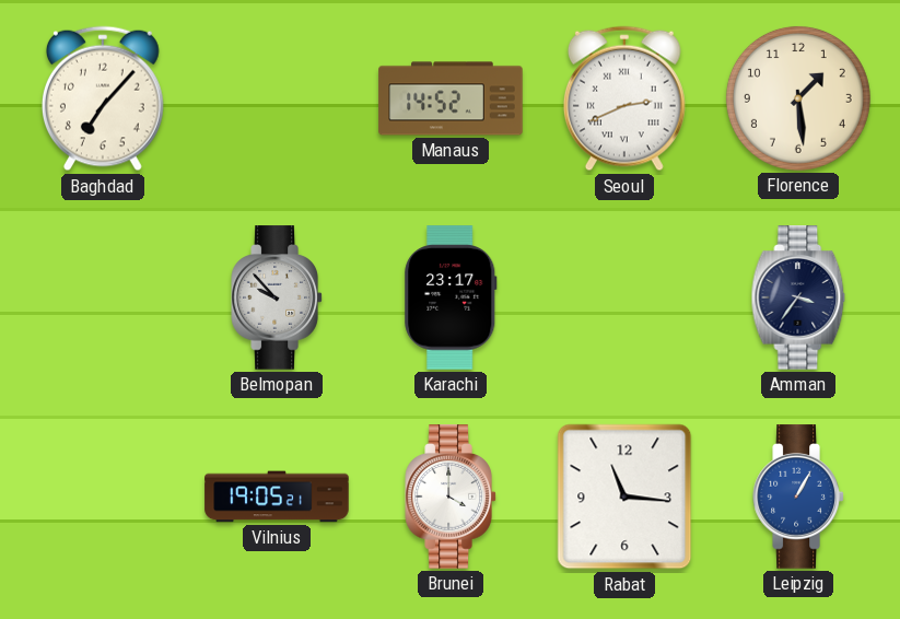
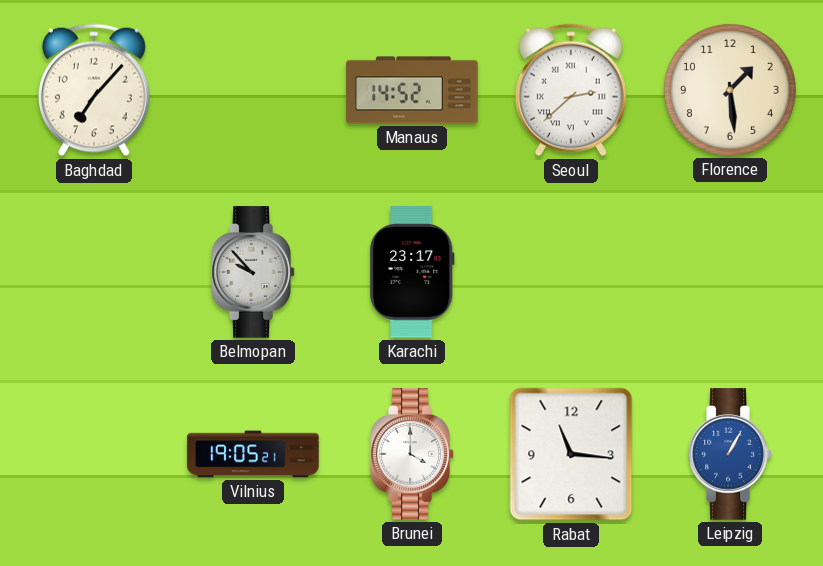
Seoul: 2:41 -> 2:38
Amman: 3:36 -> none
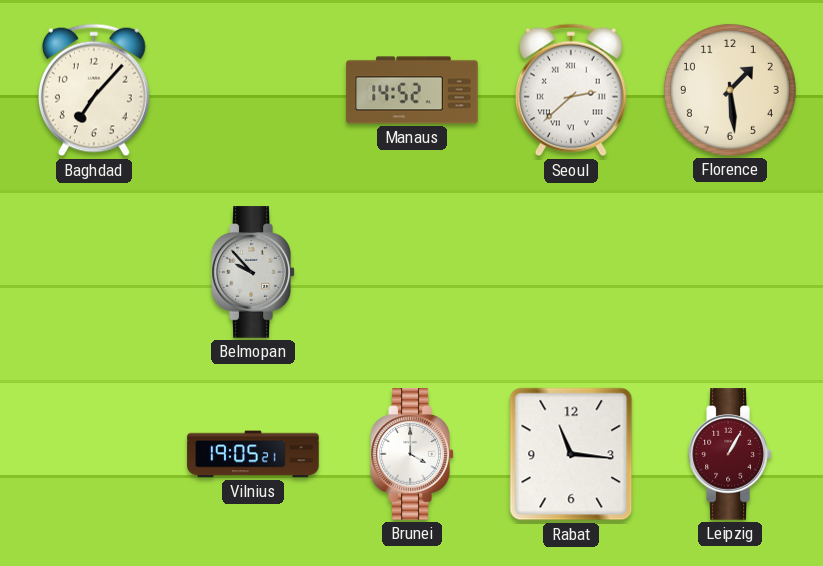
Karachi: 23:17 -> none
Leipzig dial: blue -> burgundy
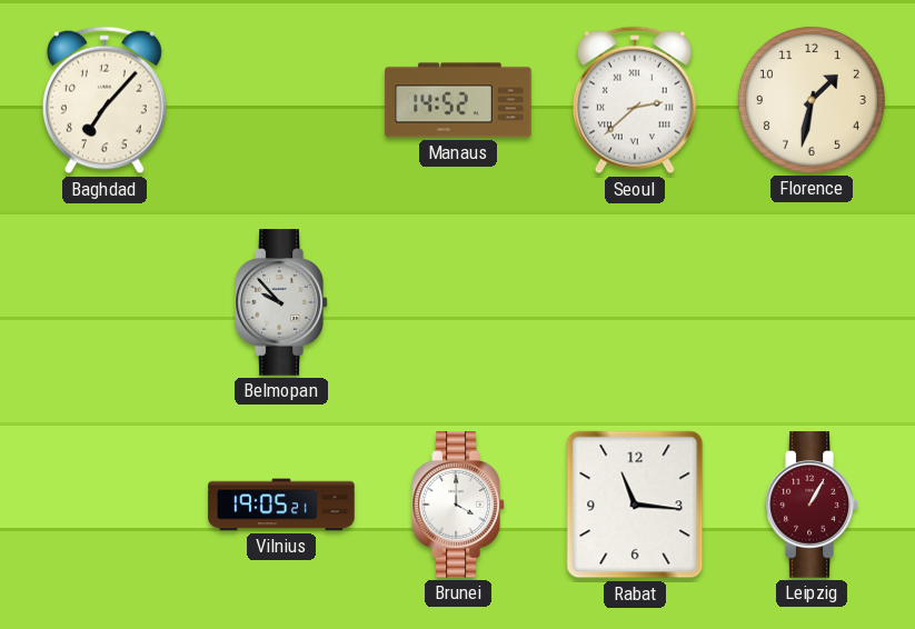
Florence: 1:29 -> 1:32
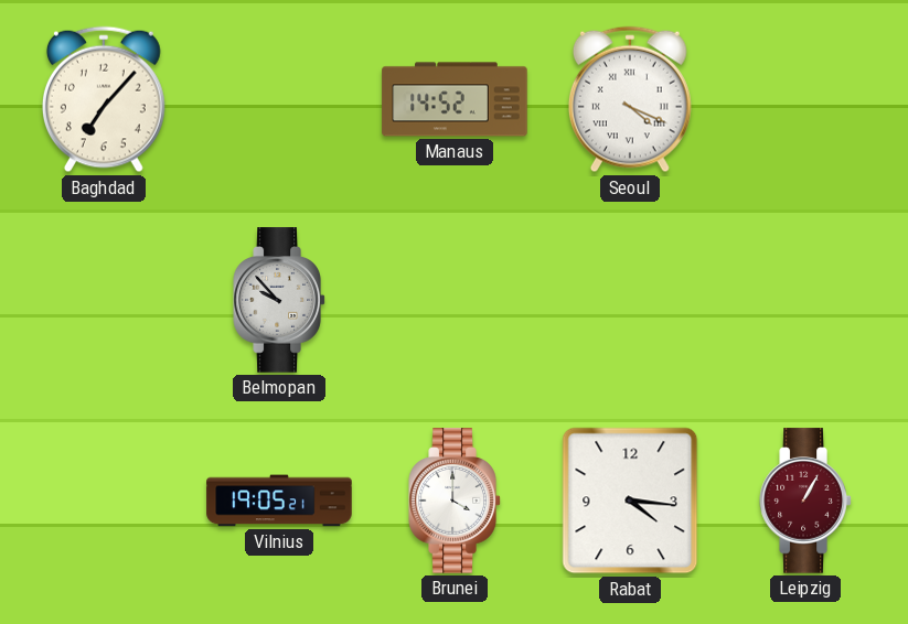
Seoul: 2:38 -> 4:19
Florence: 1:32 -> none
Rabat: 11:16 -> 4:16
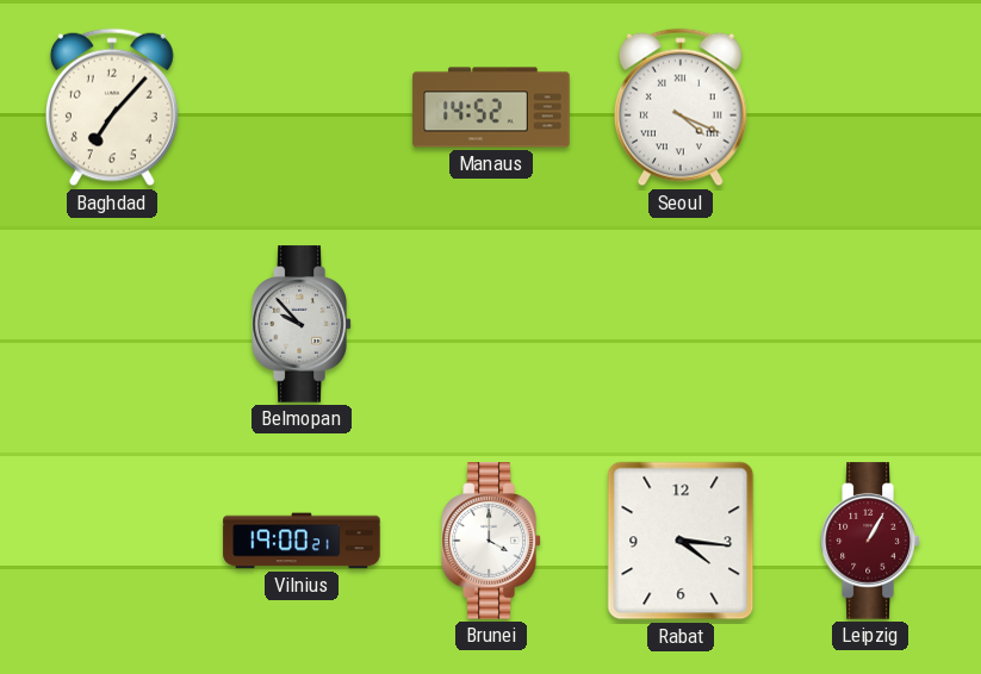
Vilnius: 19:05 -> 19:00
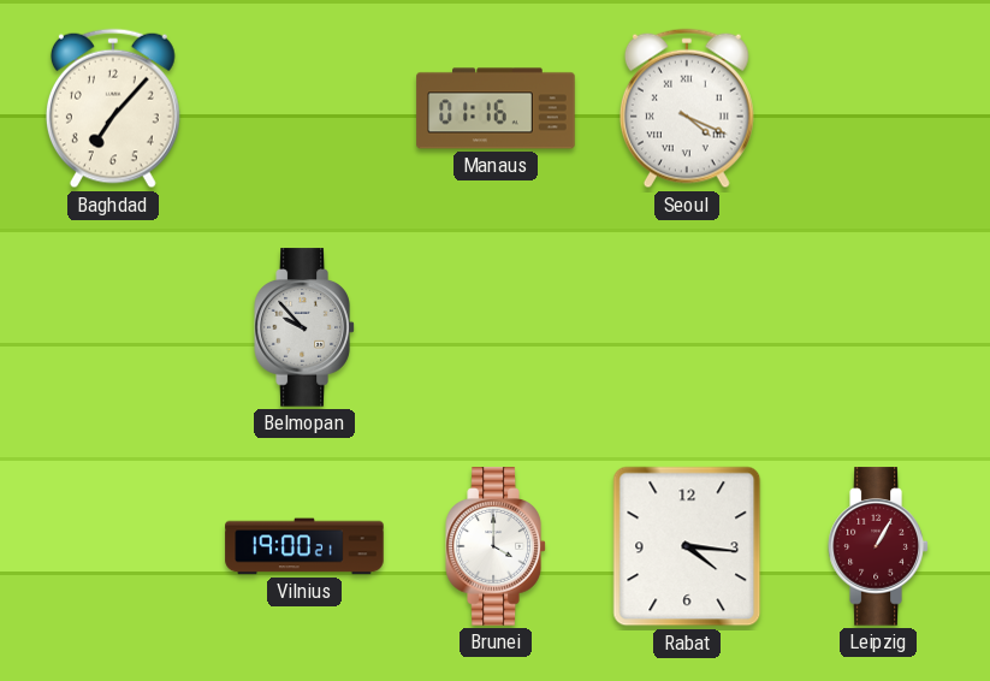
Manaus: 14:52 -> 01:16
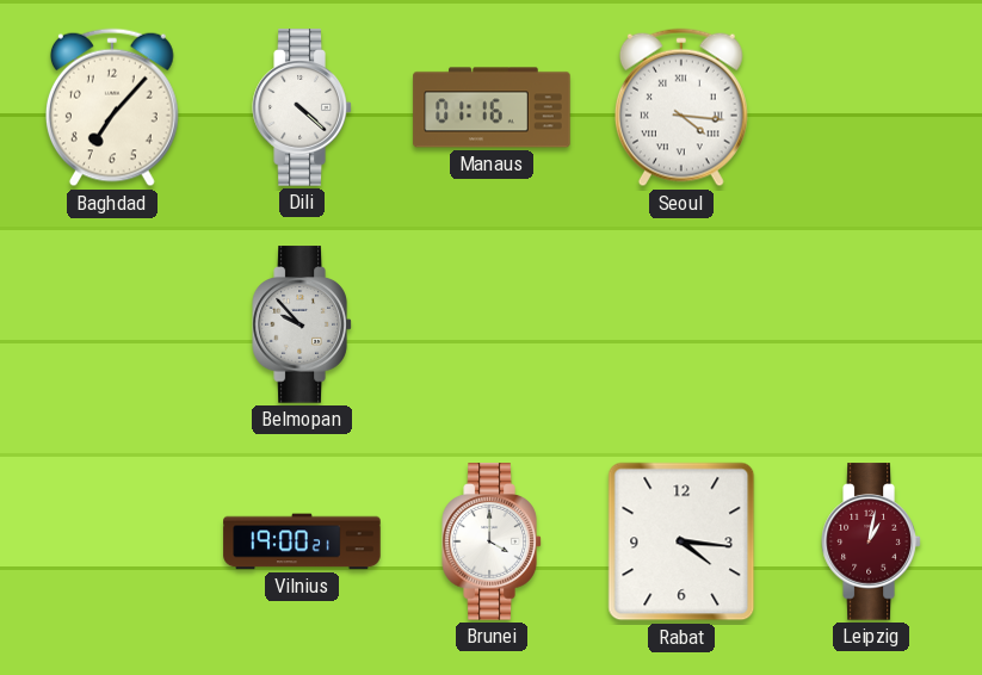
Dili: none -> 4:22
Seoul: 4:19 -> 4:16
Leipzig: 1:05 -> 1:02
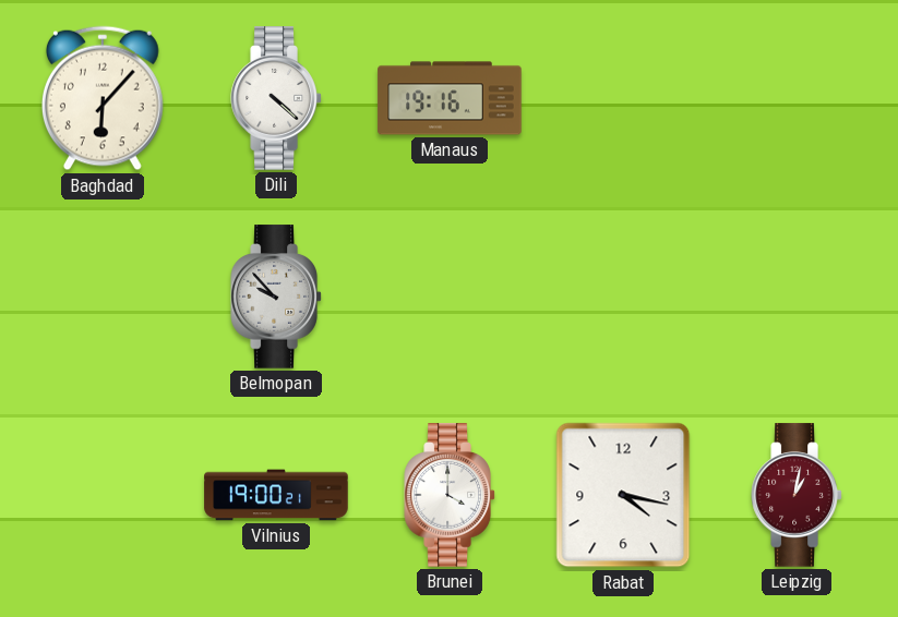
Baghdad: 7:07 -> 6:07
Manaus: 01:16 -> 19:16
Seoul: 4:16 -> none
Rabat: 4:16 -> 4:17
